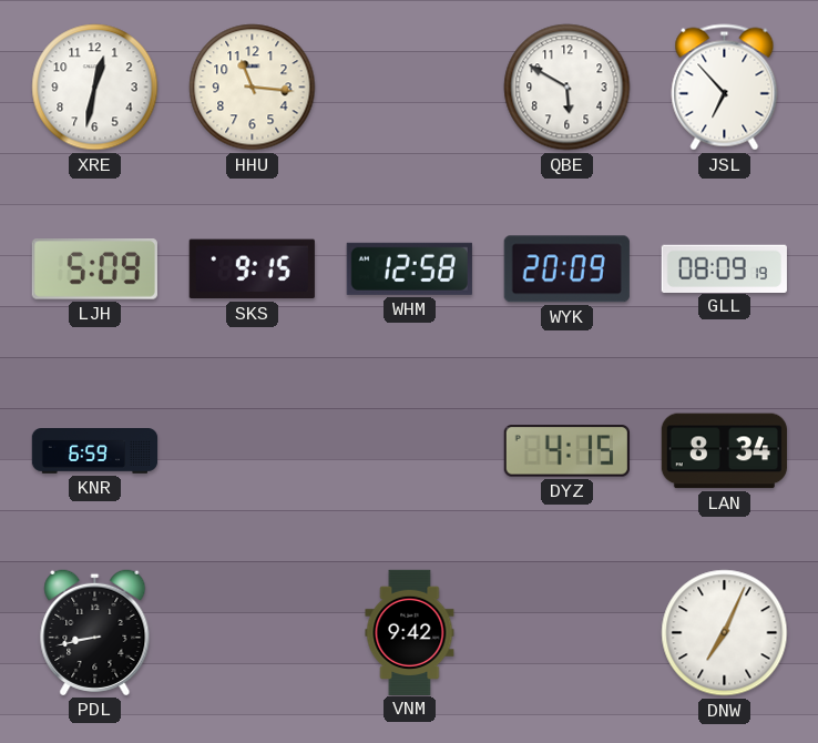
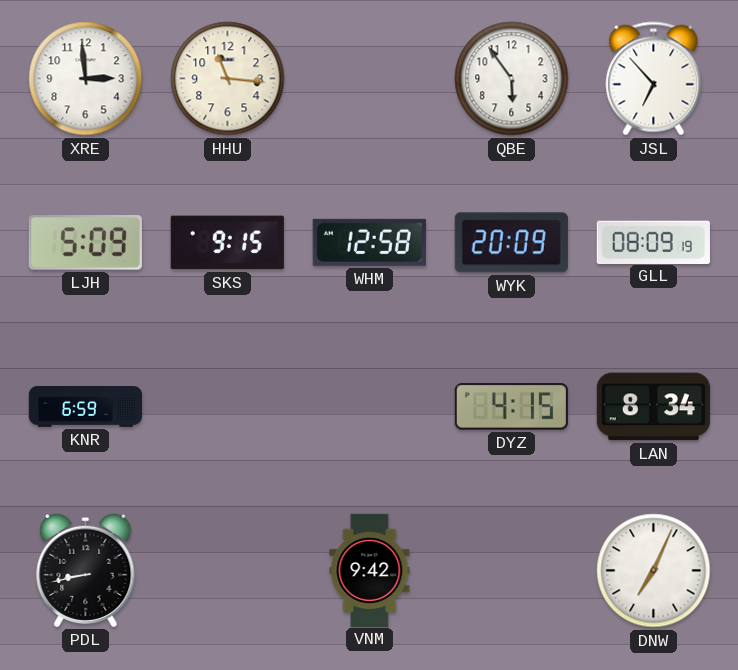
XRE: 12:32 -> 2:59
QBE: 5:50 -> 5:54
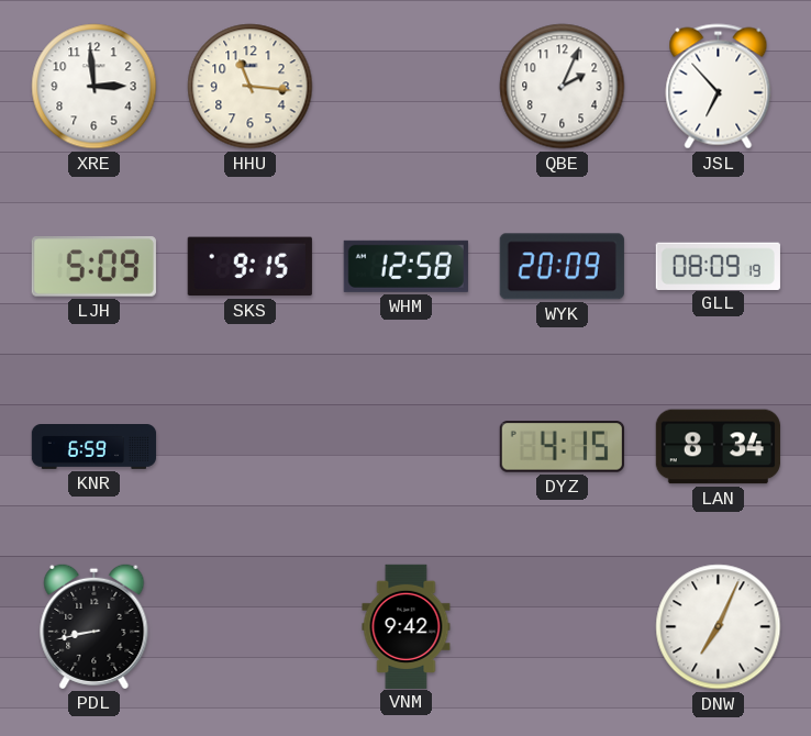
QBE: 5:54 -> 2:04
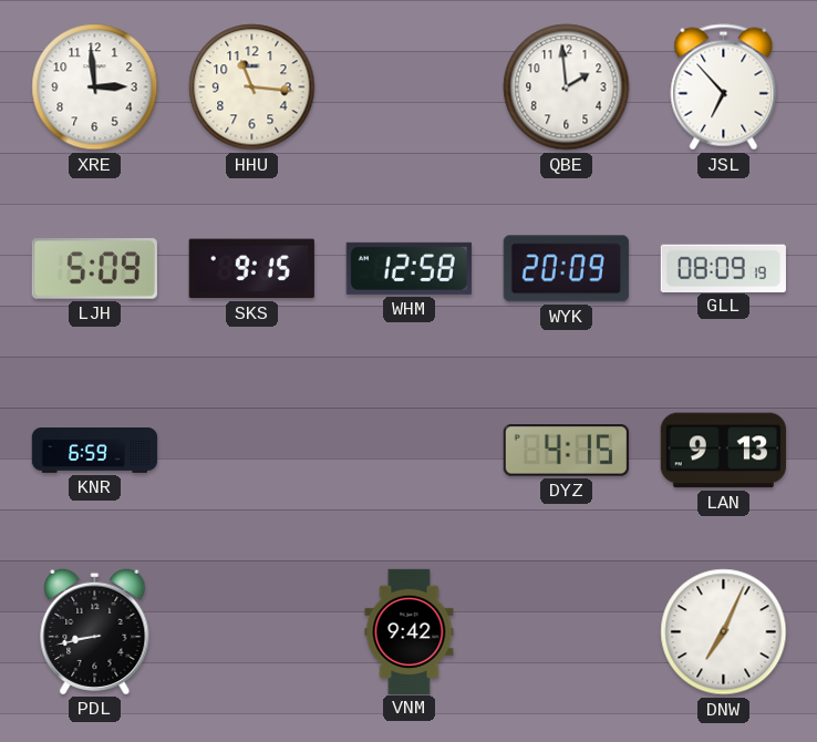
QBE: 2:04 -> 1:59
LAN: 8:34 -> 9:13
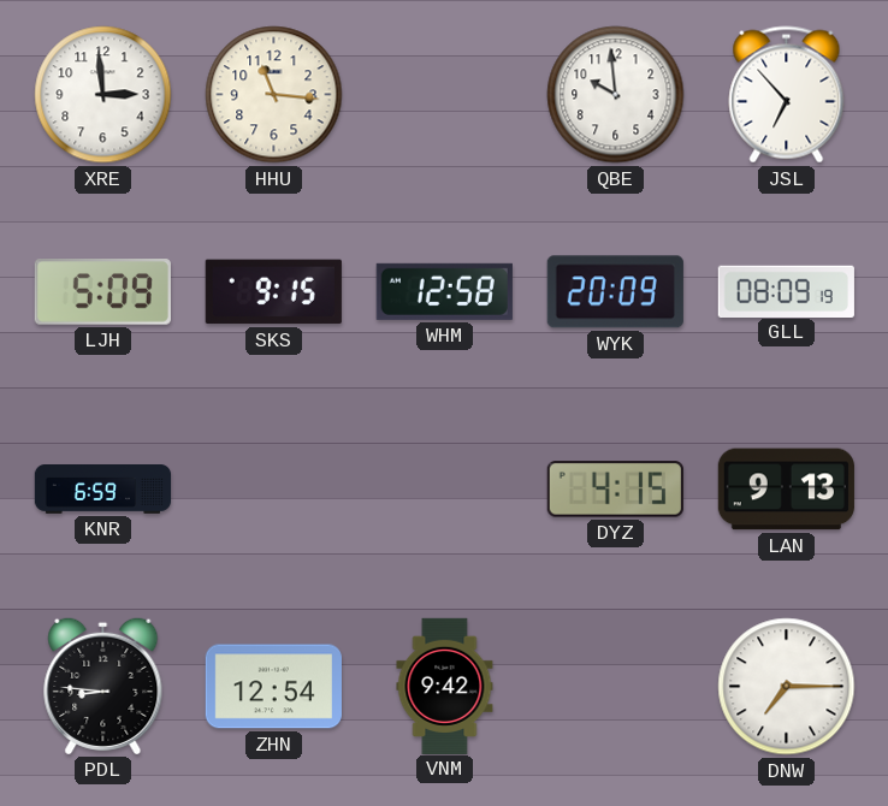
QBE: 1:59 -> 9:59
PDL: 8:43 -> 8:46
ZHN: none -> 12:54
DNW: 7:04 -> 7:15
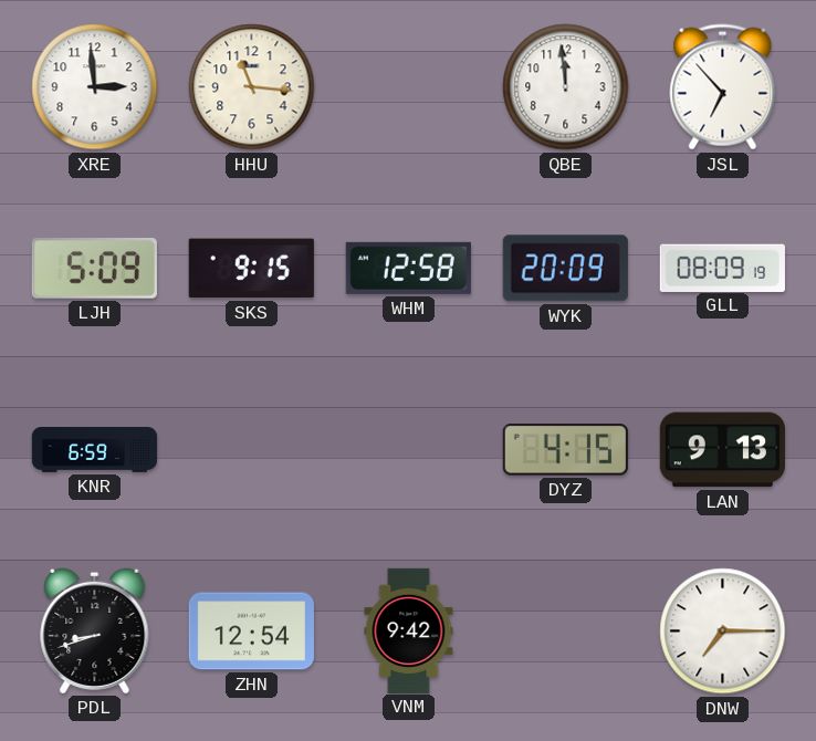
QBE: 9:59 -> 11:59
PDL: 8:46 -> 8:42
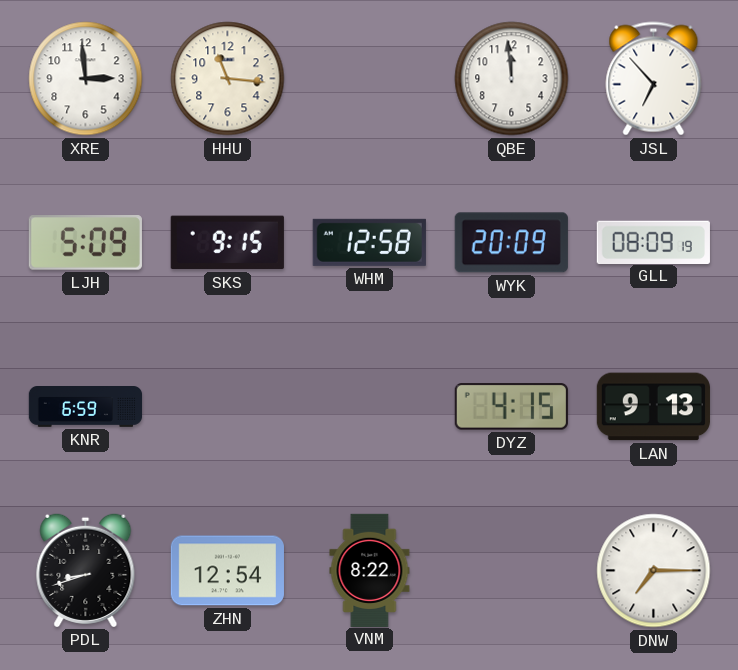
VNM: 9:42 -> 8:22
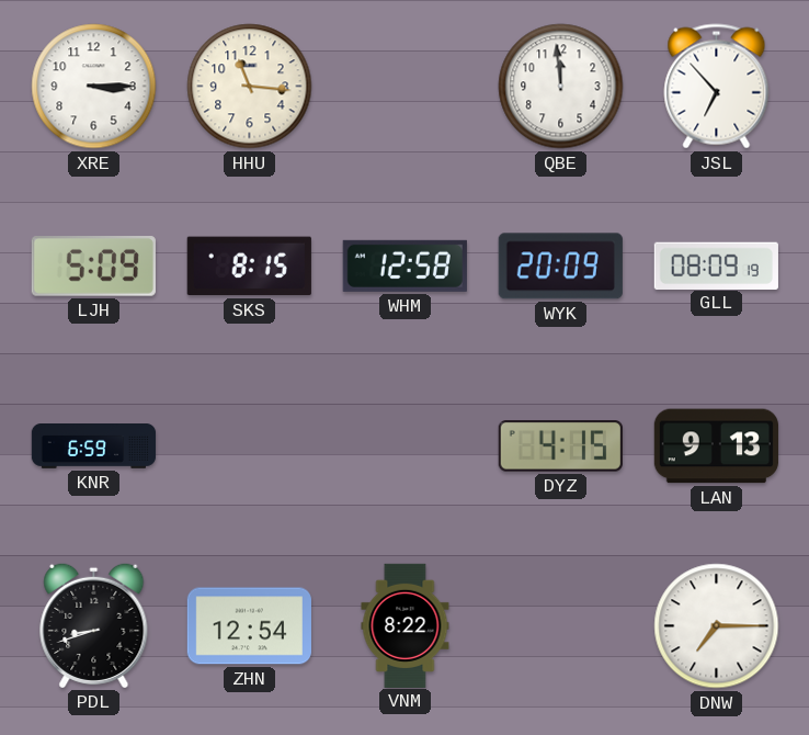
XRE: 2:59 -> 3:15
SKS: 9:15 -> 8:15
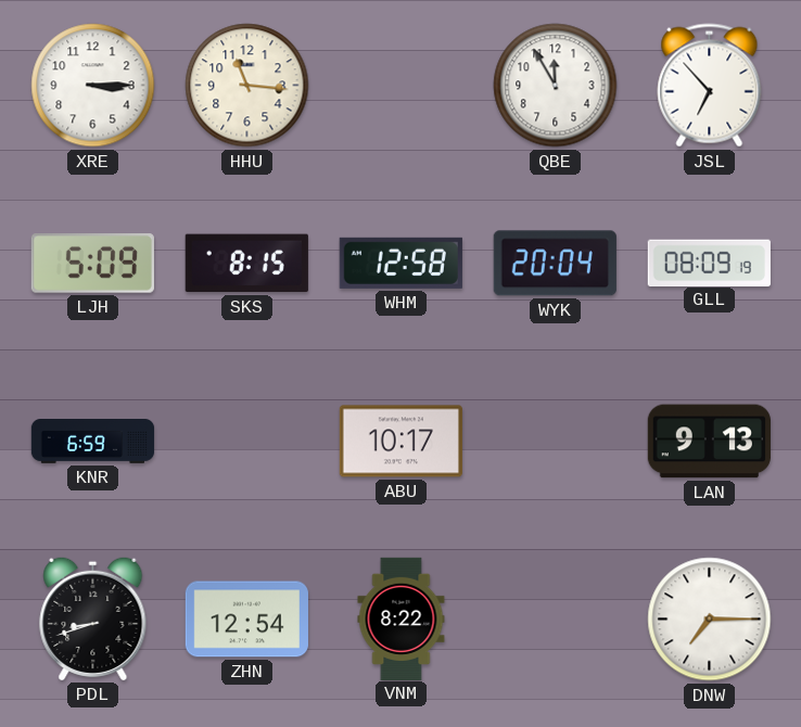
QBE: 11:59 -> 11:55
WYK: 20:09 -> 20:04
ABU: none -> 10:17
DYZ: 4:15 -> none
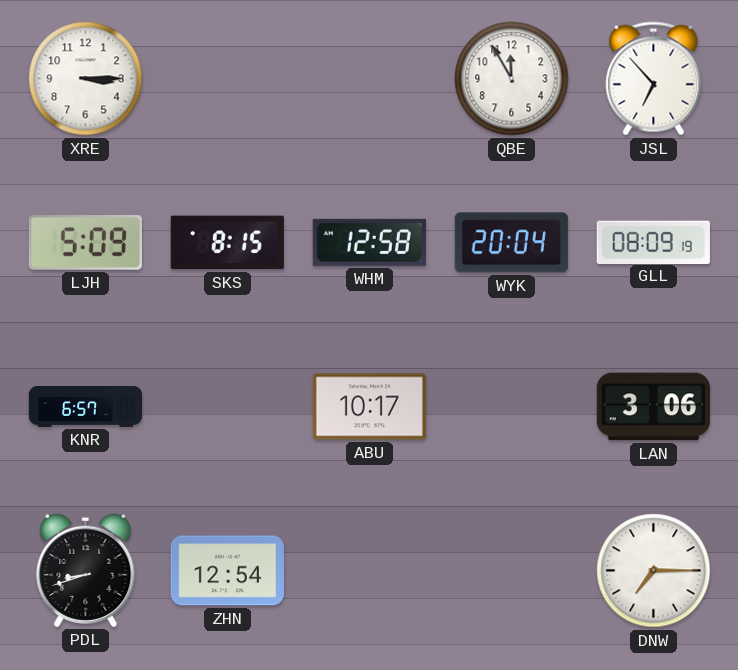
HHU: 11:16 -> none
KNR: 6:59 -> 6:57
LAN: 9:13 -> 3:06
VNM: 8:22 -> none
